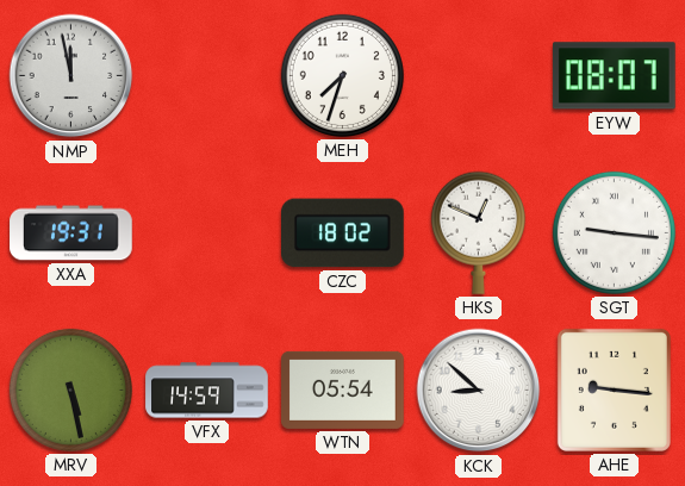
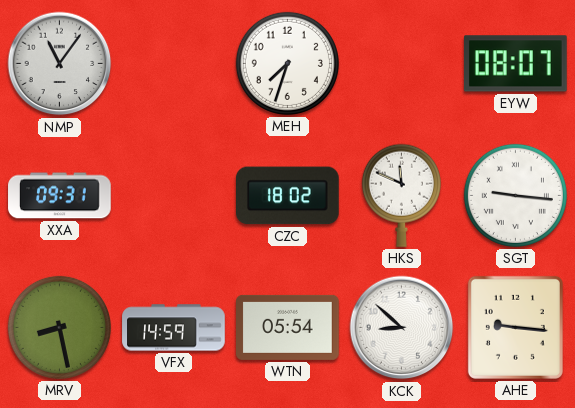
NMP: 11:58 -> 11:06
XXA: 19:31 -> 09:31
HKS: 12:49 -> 11:49
MRV: 5:28 -> 8:28
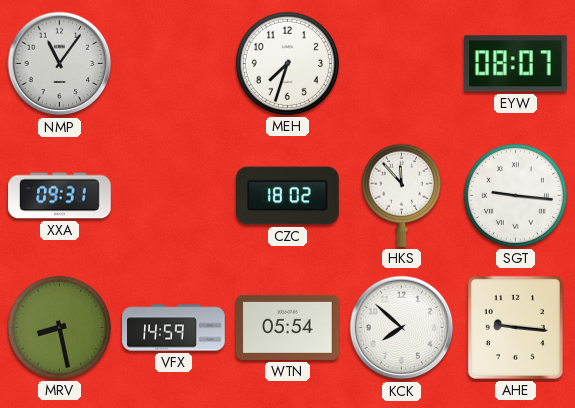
HKS: 11:49 -> 11:53
KCK: 8:52 -> 7:52
